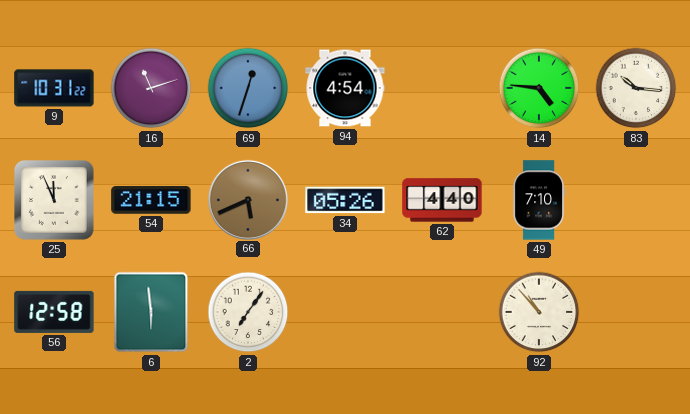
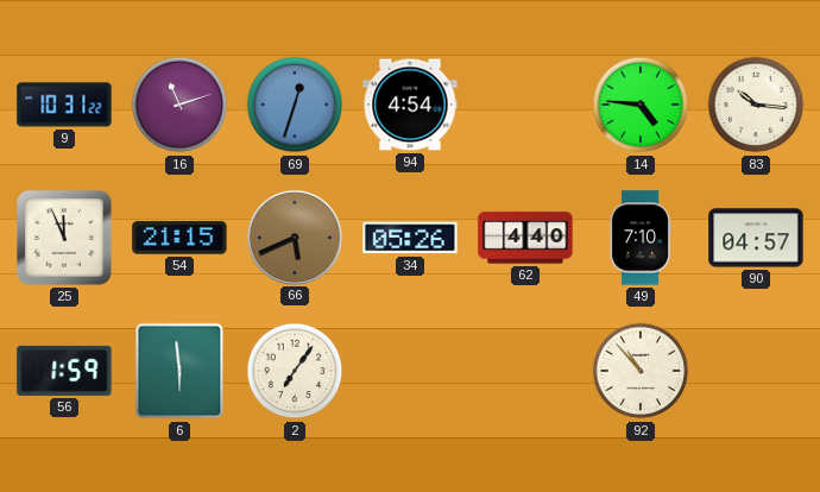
90: none -> 04:57
56: 12:58 -> 1:59
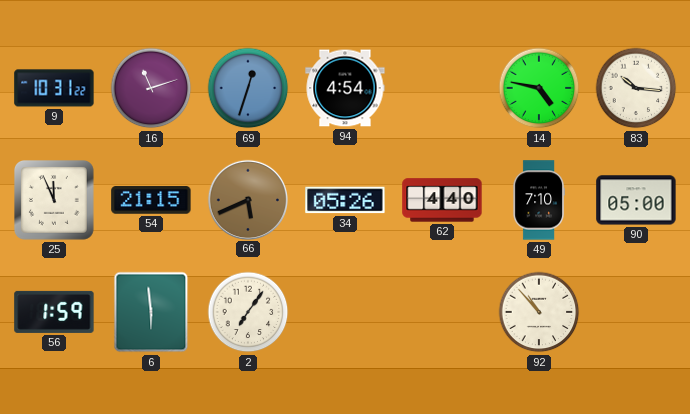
14: 4:46 -> 4:47
90: 04:57 -> 05:00
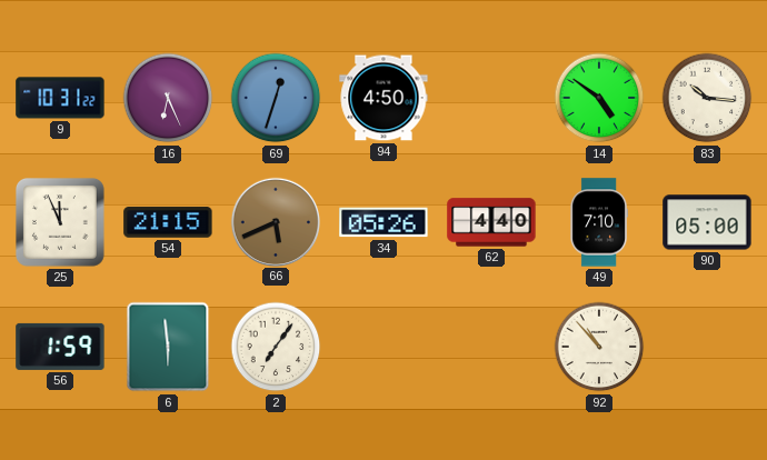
16: 11:12 -> 6:26
94: 4:54 -> 4:50
14: 4:47 -> 4:51
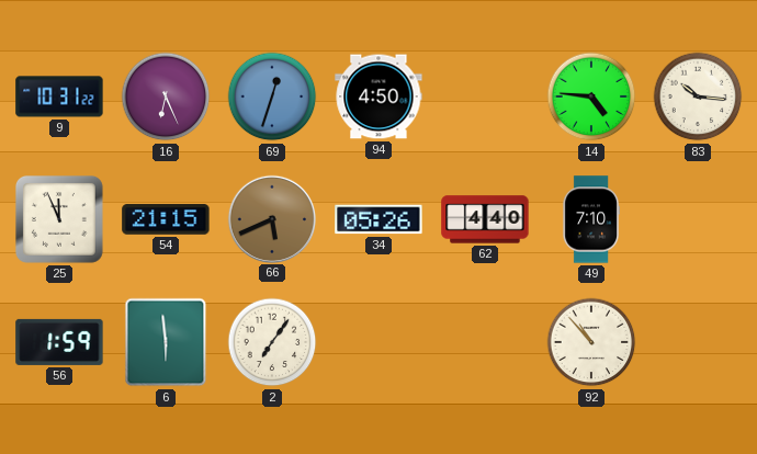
14: 4:51 -> 4:46
90: 05:00 -> none
